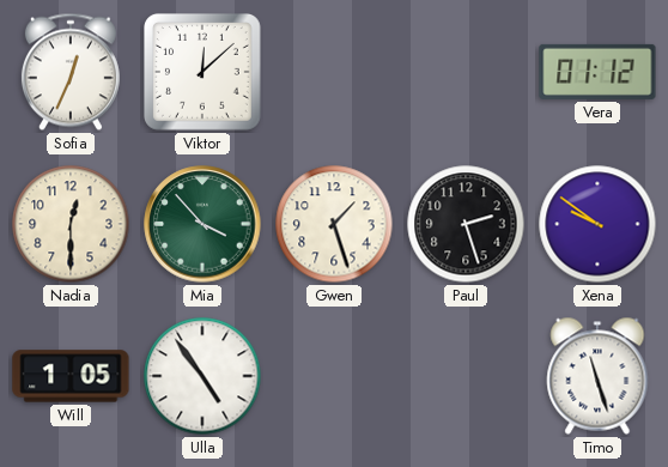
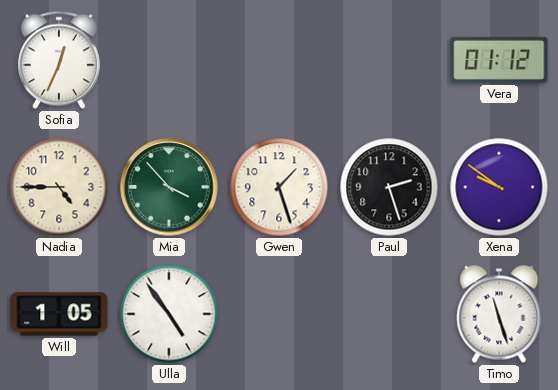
Viktor: 12:08 -> none
Nadia: 12:30 -> 4:45
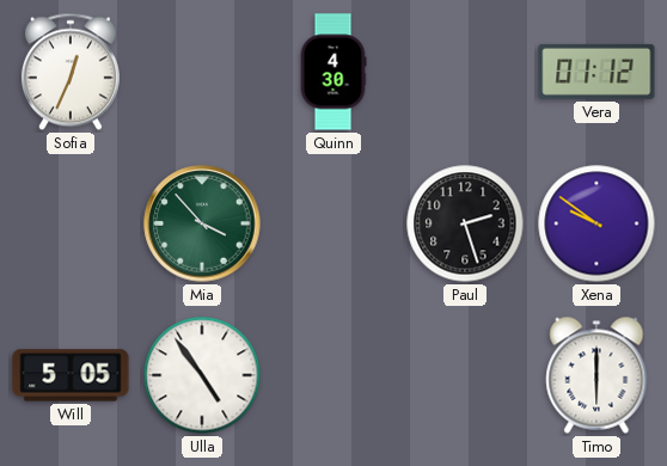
Quinn: none -> 4:30
Nadia: 4:45 -> none
Gwen: 1:27 -> none
Will: 1:05 -> 5:05
Timo: 11:27 -> 6:00
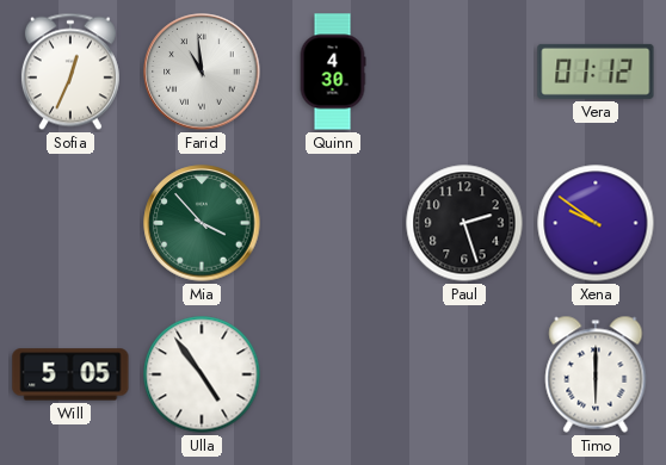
Farid: none -> 10:59
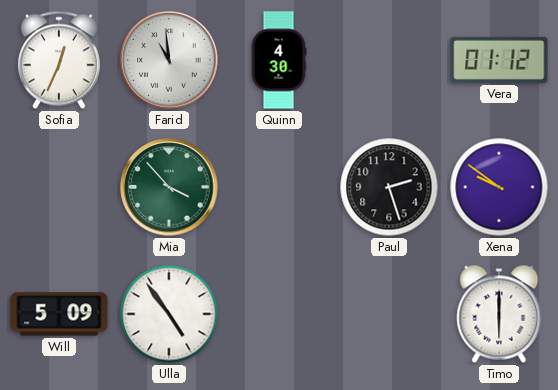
Will: 5:05 -> 5:09
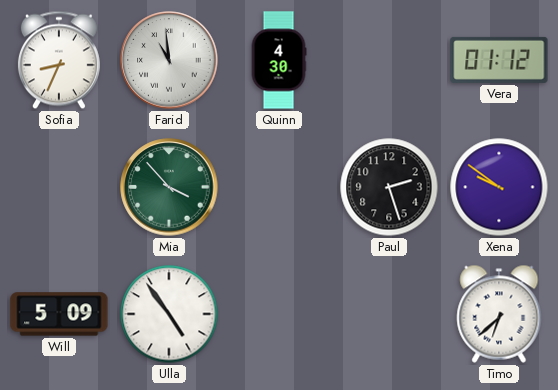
Sofia: 12:34 -> 8:34
Timo: 6:00 -> 6:38
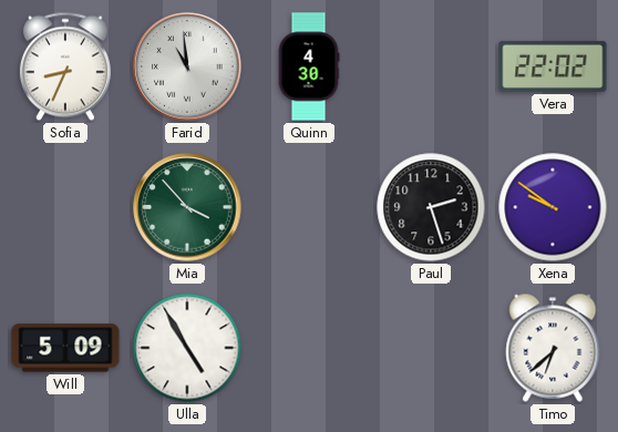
Vera: 01:12 -> 22:02
Ulla: 4:54 -> 4:55
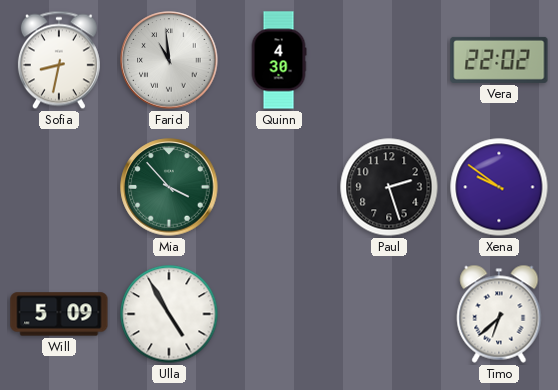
Sofia: 8:34 -> 8:32
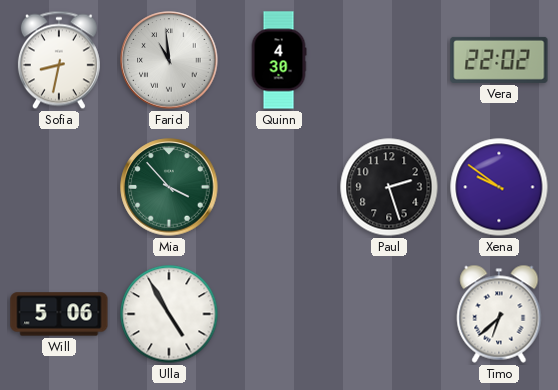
Will: 5:09 -> 5:06
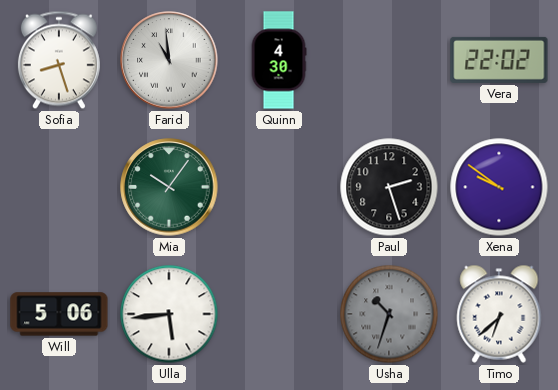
Sofia: 8:32 -> 8:27
Mia: 3:53 -> 10:06
Ulla: 4:55 -> 5:44
Usha: none -> 10:33
